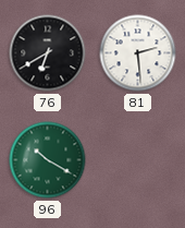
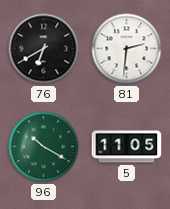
81: 2:29 -> 2:31
5: none -> 11:05
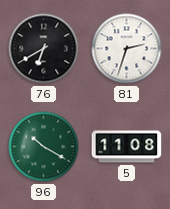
81: 2:31 -> 2:33
5: 11:05 -> 11:08
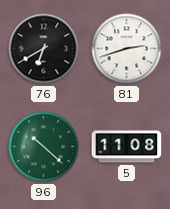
81: 2:33 -> 2:42
96: 10:20 -> 10:22
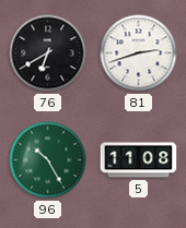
96: 10:22 -> 10:25
